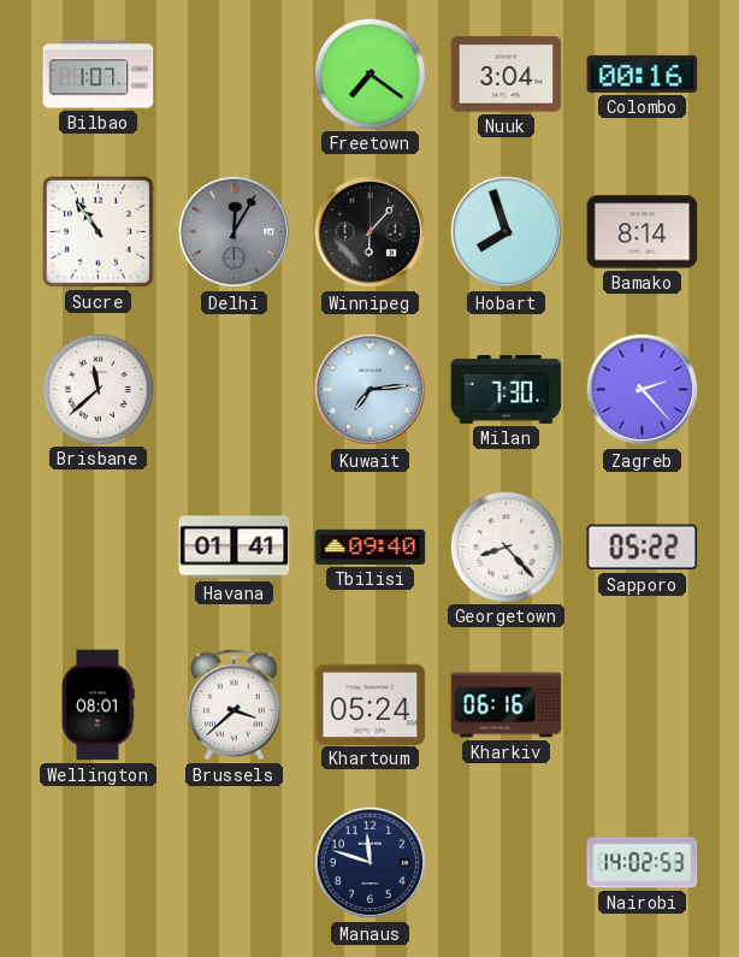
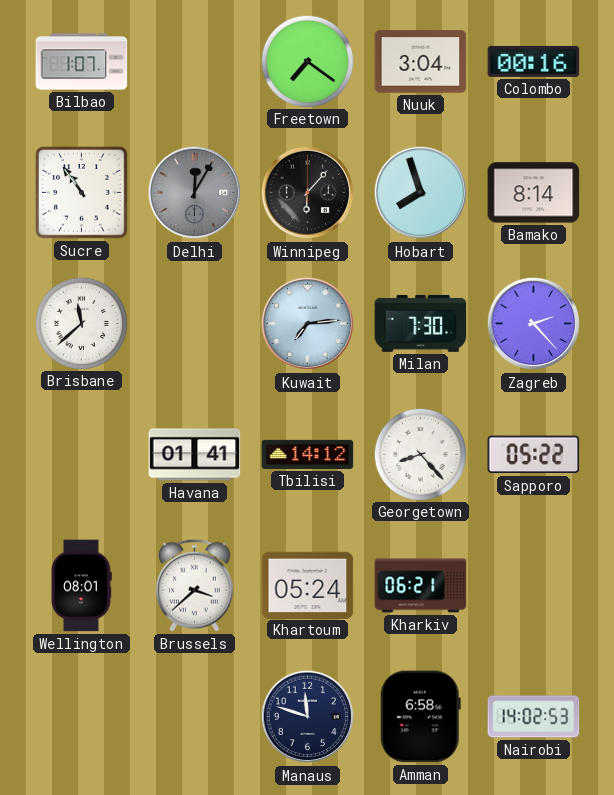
Tbilisi: 09:40 -> 14:12
Kharkiv: 06:16 -> 06:21
Amman: none -> 6:58
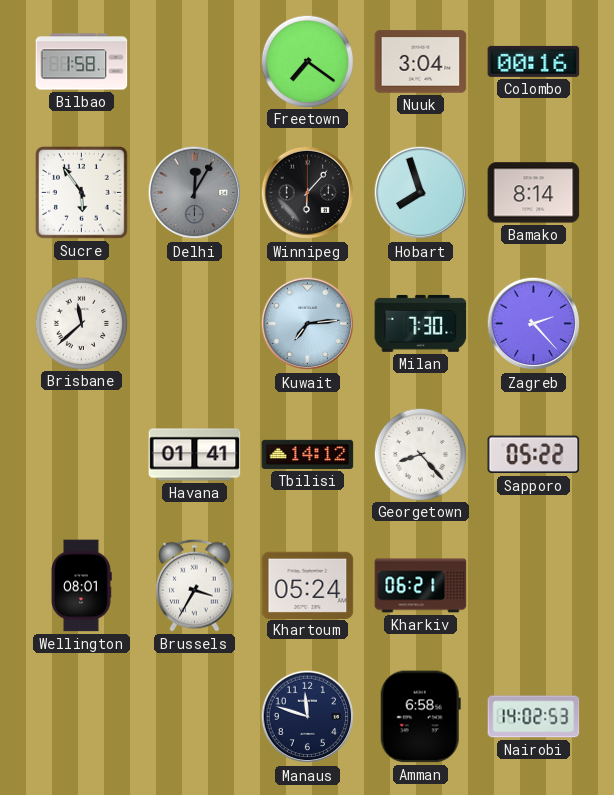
Bilbao: 1:07 -> 1:58
Sucre: 10:54 -> 5:54
Brussels: 3:38 -> 3:35
